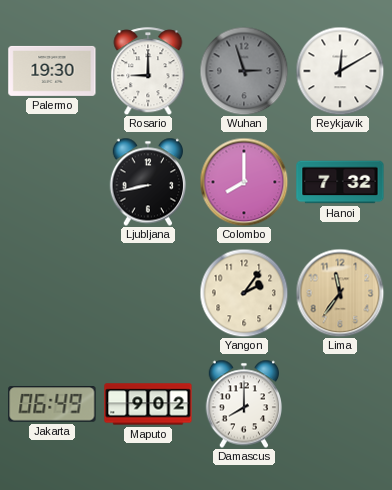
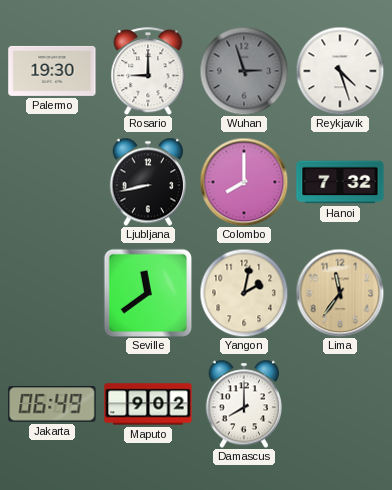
Reykjavik: 12:10 -> 4:27
Seville: none -> 11:39
Yangon: 2:06 -> 2:02
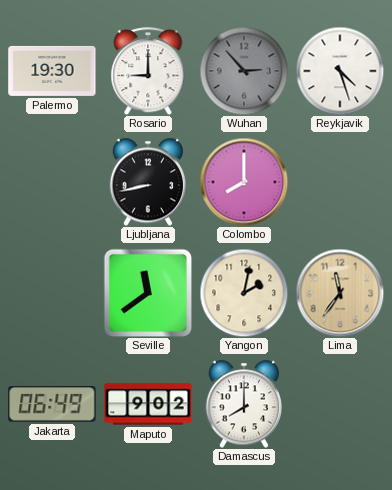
Wuhan: 2:57 -> 2:53
Hanoi: 7:32 -> none
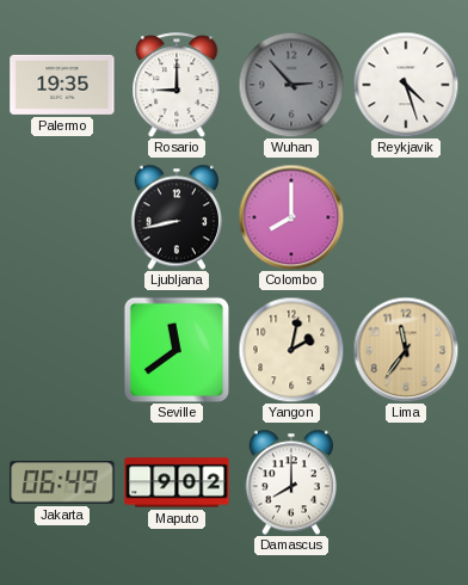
Palermo: 19:30 -> 19:35
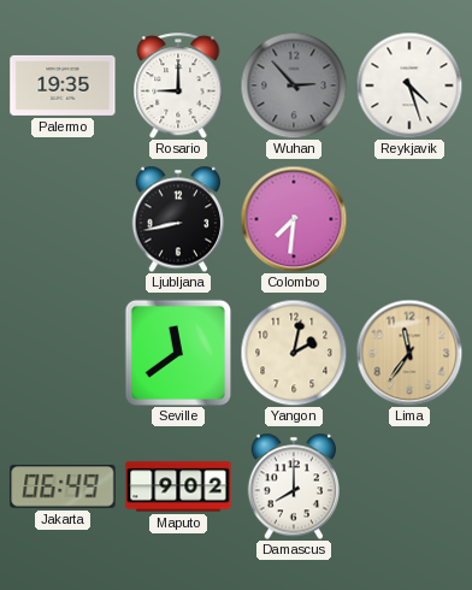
Colombo: 8:00 -> 7:31
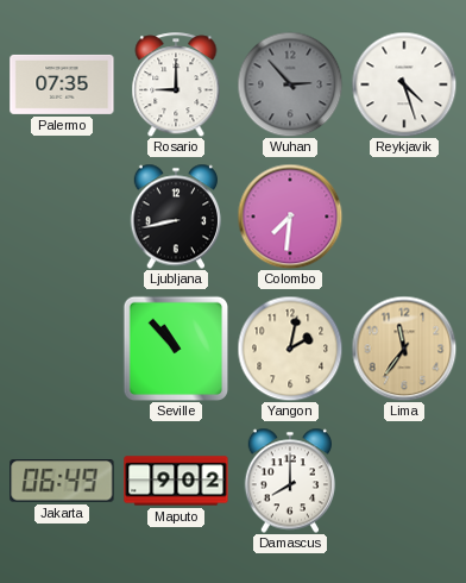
Palermo: 19:35 -> 07:35
Seville: 11:39 -> 10:53
